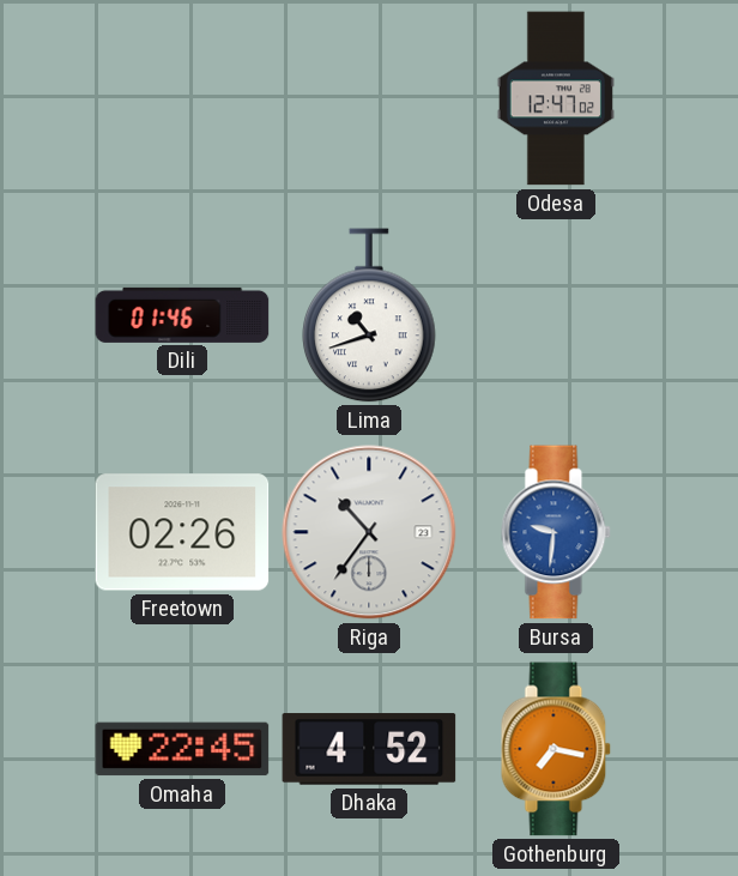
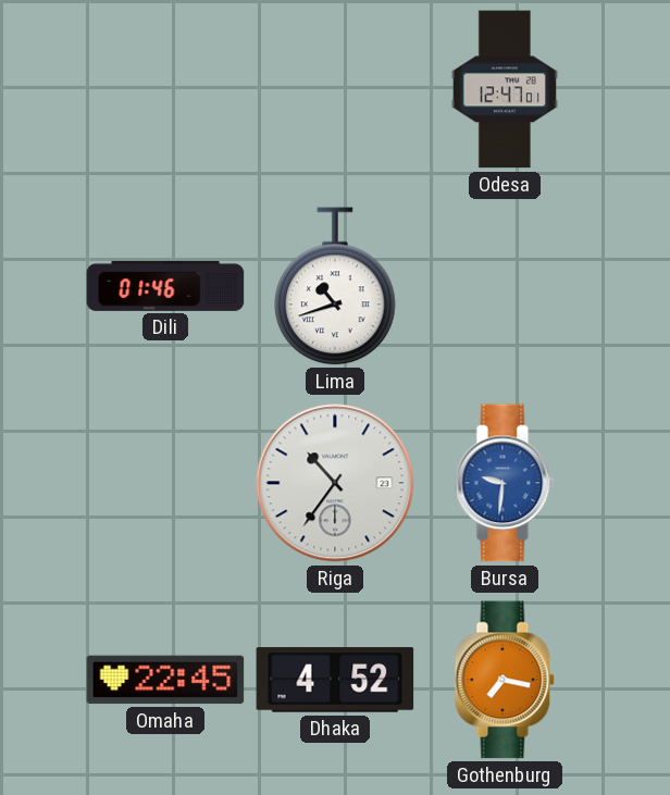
Odesa: 12:47:02 -> 12:47:01
Freetown: 02:26 -> none
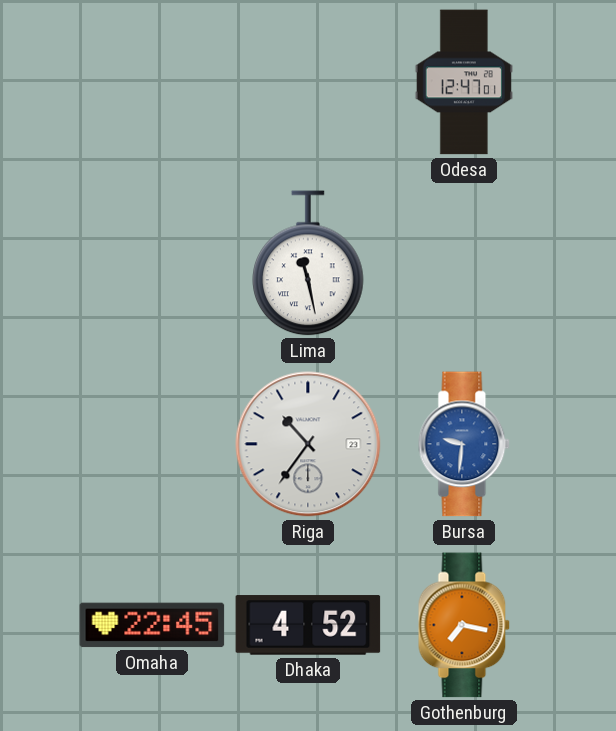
Dili: 01:46 -> none
Lima: 10:42 -> 11:28
